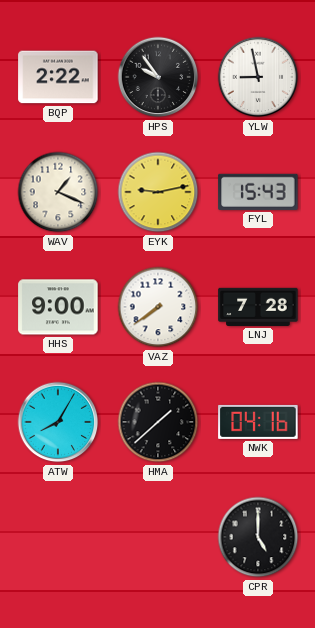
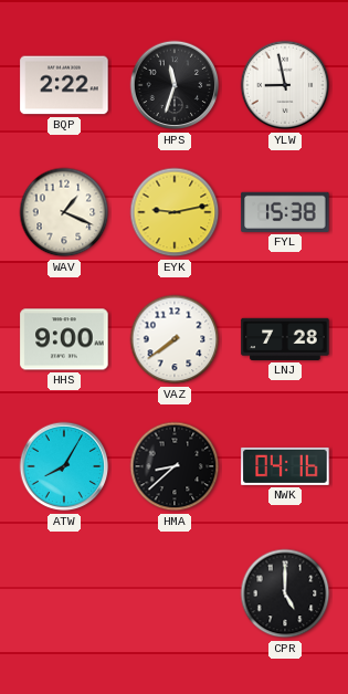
HPS: 9:54 -> 11:33
FYL: 15:43 -> 15:38
HMA: 1:38 -> 8:38
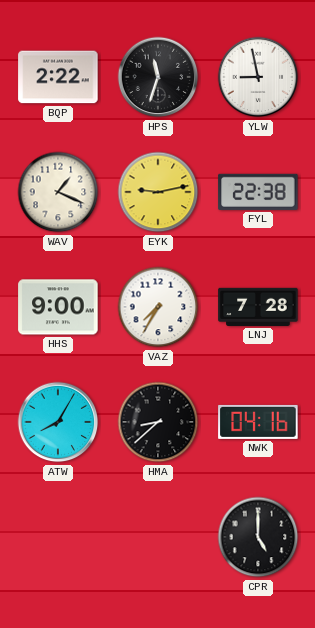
FYL: 15:38 -> 22:38
VAZ: 7:39 -> 7:35
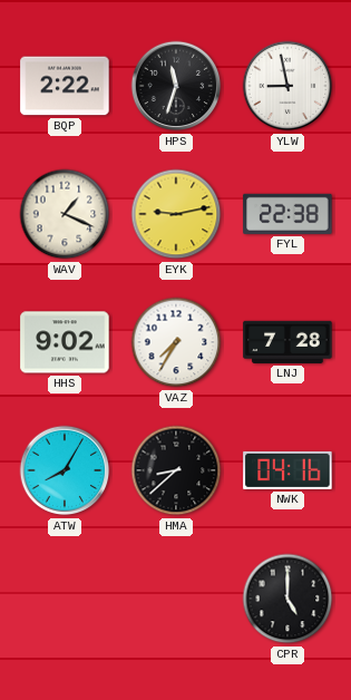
HHS: 9:00 -> 9:02
